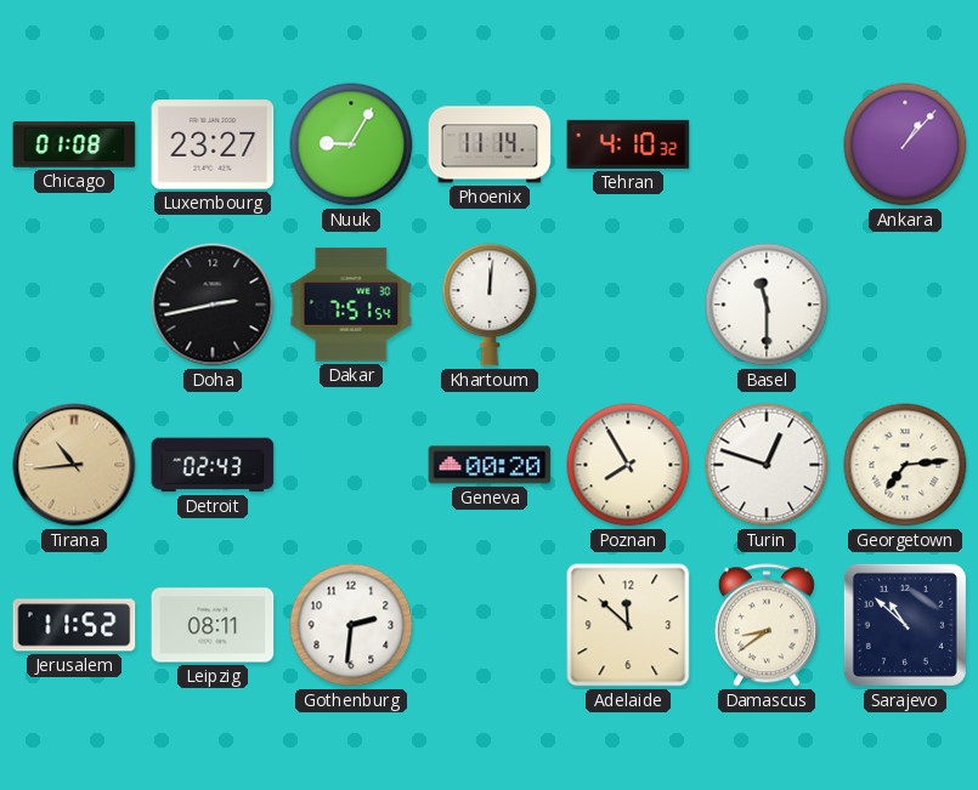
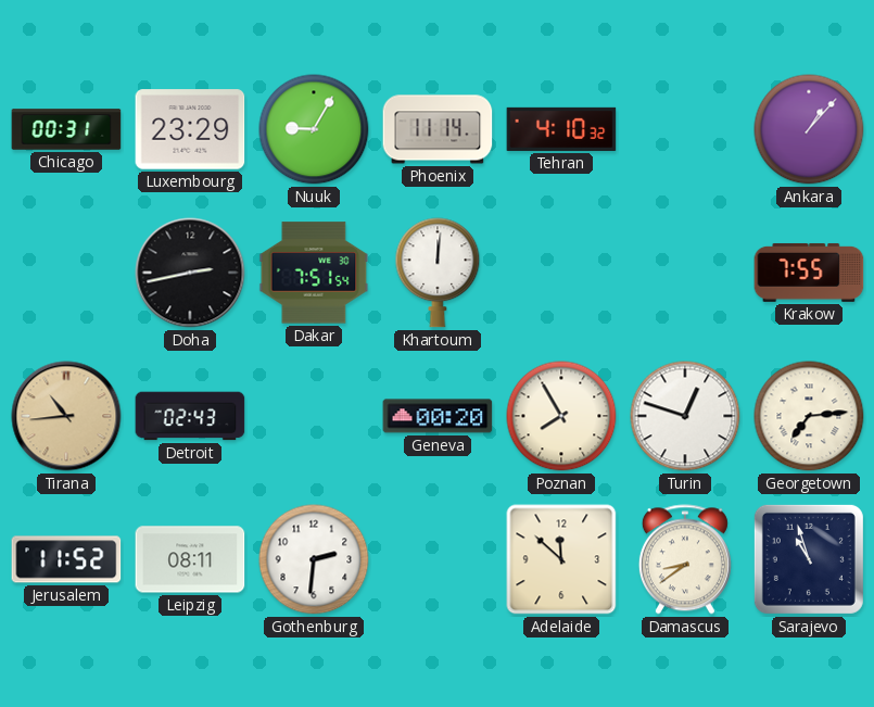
Chicago: 01:08 -> 00:31
Luxembourg: 23:27 -> 23:29
Basel: 11:30 -> none
Krakow: none -> 7:55
Sarajevo: 10:52 -> 10:57
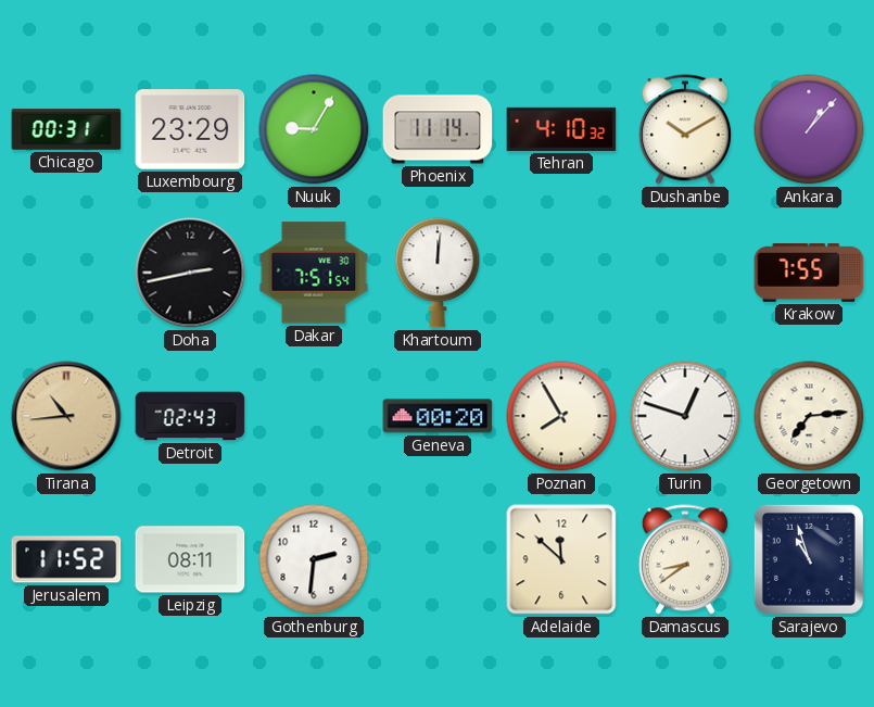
Dushanbe: none -> 10:10
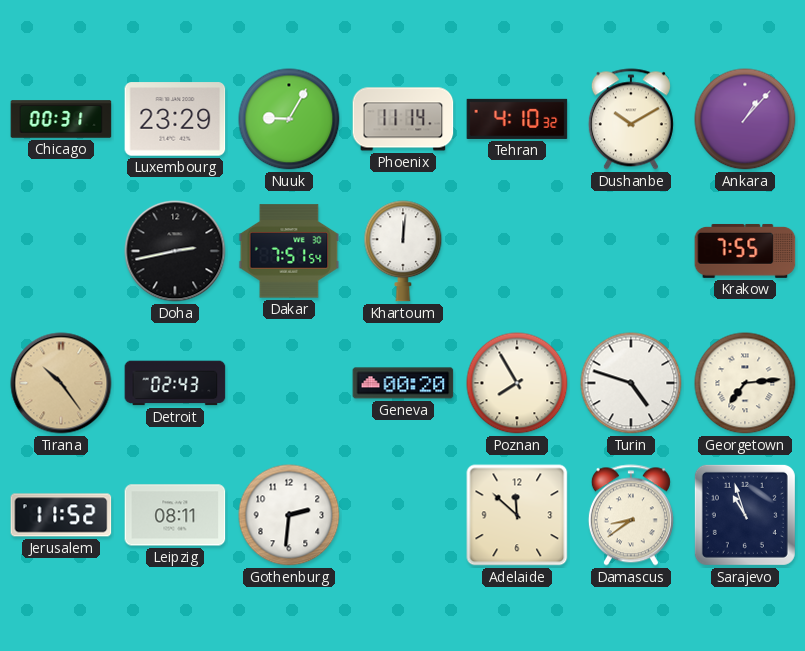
Tirana: 10:44 -> 10:24
Turin: 12:48 -> 4:48
